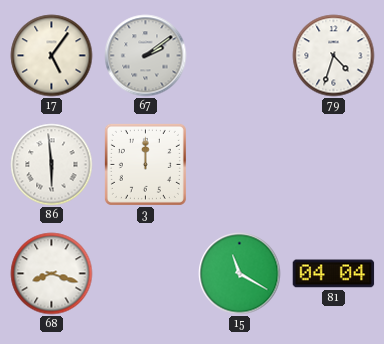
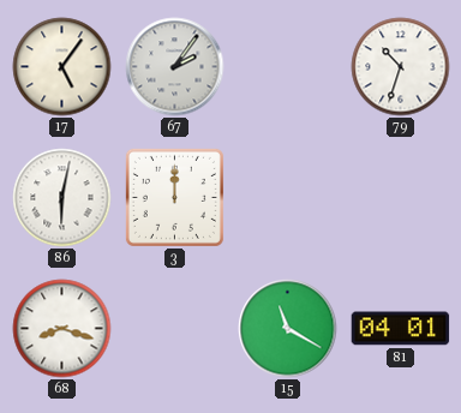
67: 2:09 -> 2:06
79: 4:33 -> 10:33
86: 5:59 -> 6:02
81: 04:04 -> 04:01
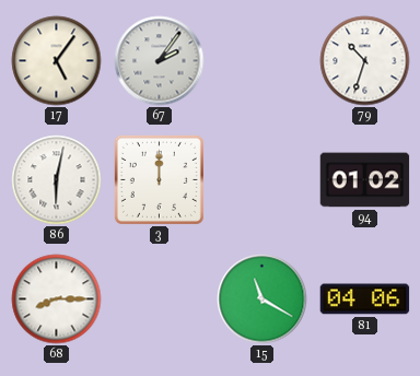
94: none -> 01:02
68: 8:18 -> 8:15
81: 04:01 -> 04:06
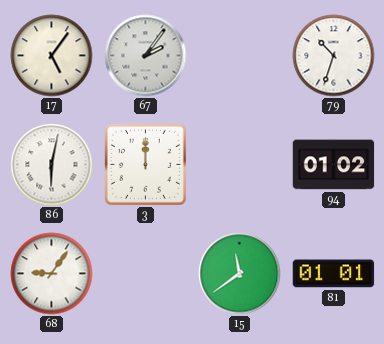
68: 8:15 -> 9:06
15: 11:20 -> 11:39
81: 04:06 -> 01:01
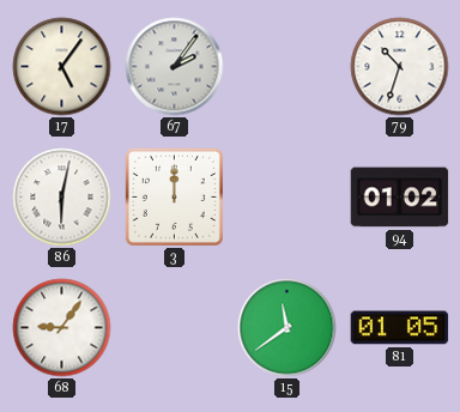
81: 01:01 -> 01:05
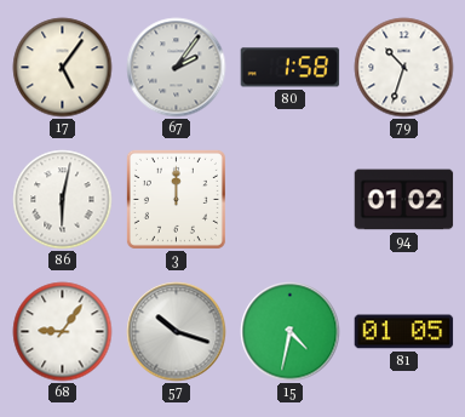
80: none -> 1:58
57: none -> 10:18
15: 11:39 -> 4:32
